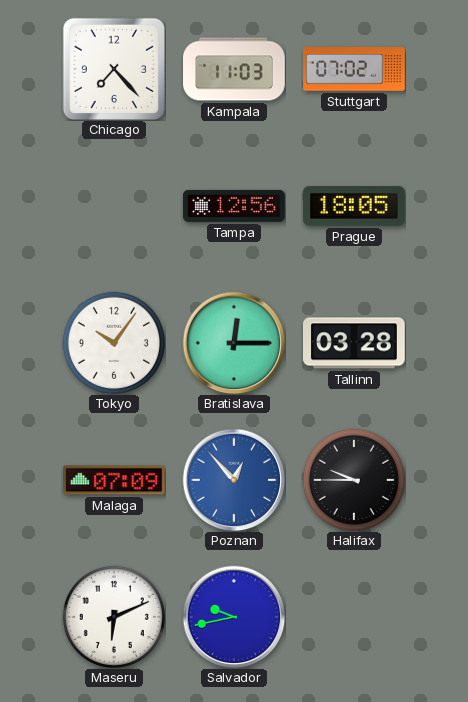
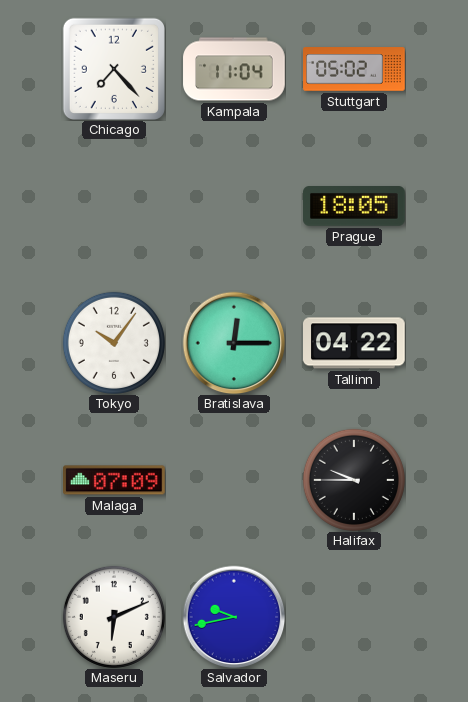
Kampala: 11:03 -> 11:04
Stuttgart: 07:02 -> 05:02
Tampa: 12:56 -> none
Tallinn: 03:28 -> 04:22
Poznan: 12:53 -> none
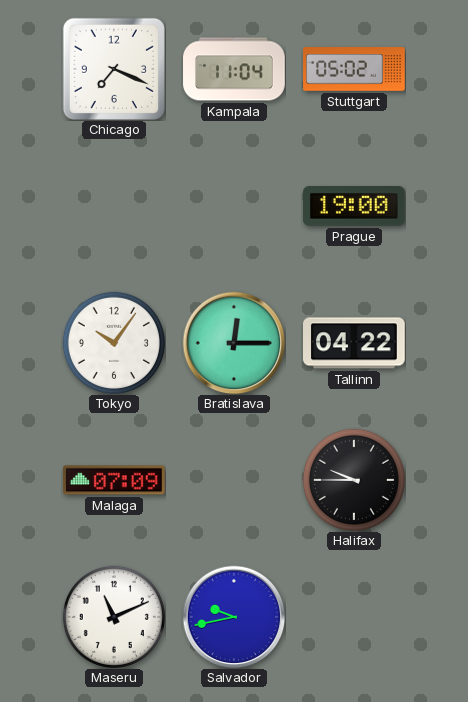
Chicago: 7:23 -> 7:19
Prague: 18:05 -> 19:00
Maseru: 6:11 -> 11:11
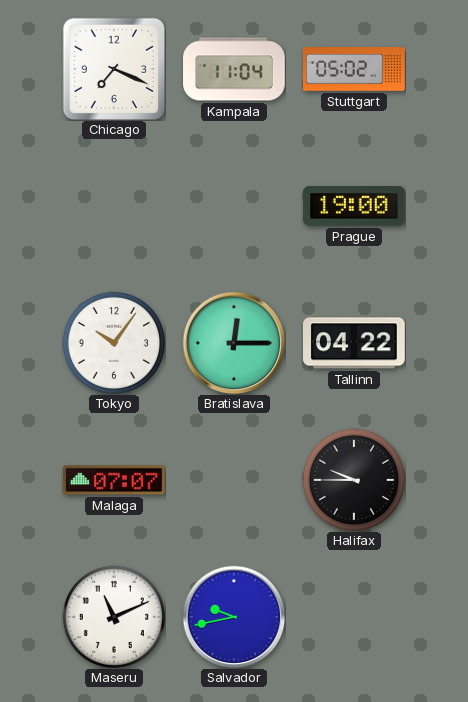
Malaga: 07:09 -> 07:07
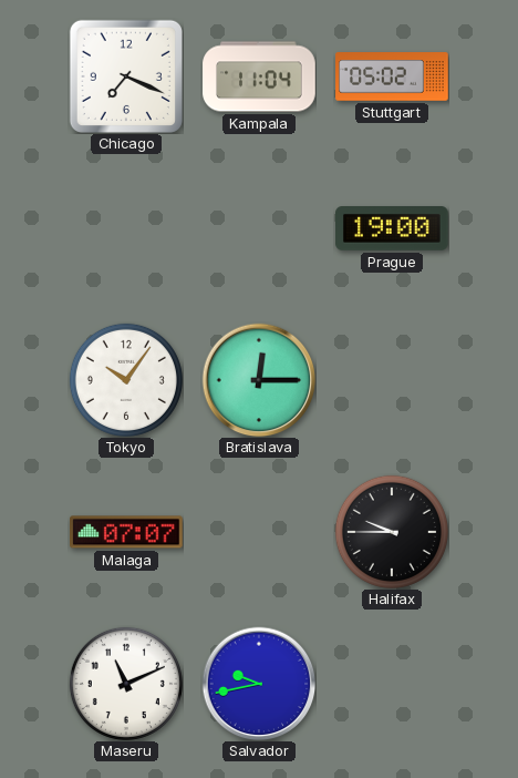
Tallinn: 04:22 -> none
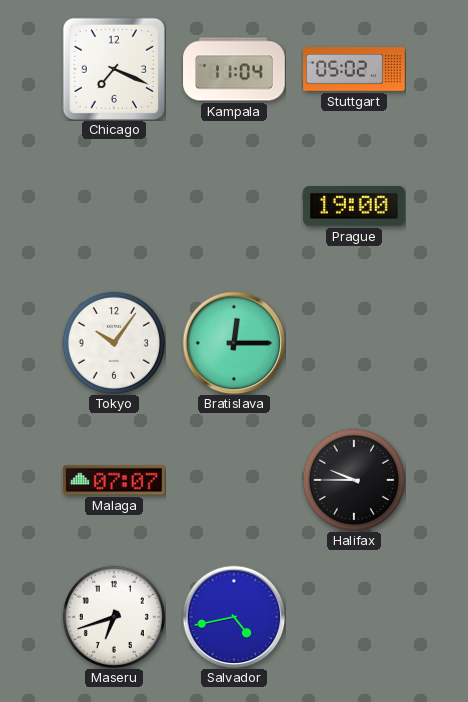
Maseru: 11:11 -> 6:42
Salvador: 9:43 -> 4:43
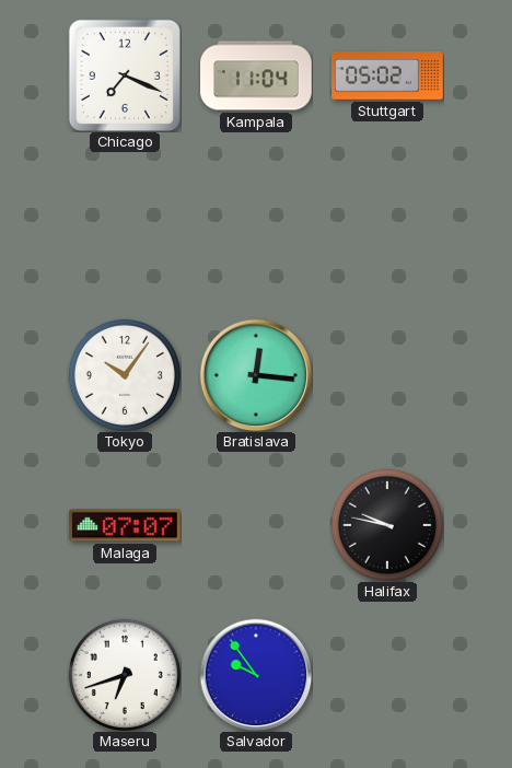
Prague: 19:00 -> none
Bratislava: 12:15 -> 12:16
Halifax: 9:45 -> 9:47
Salvador: 4:43 -> 9:54
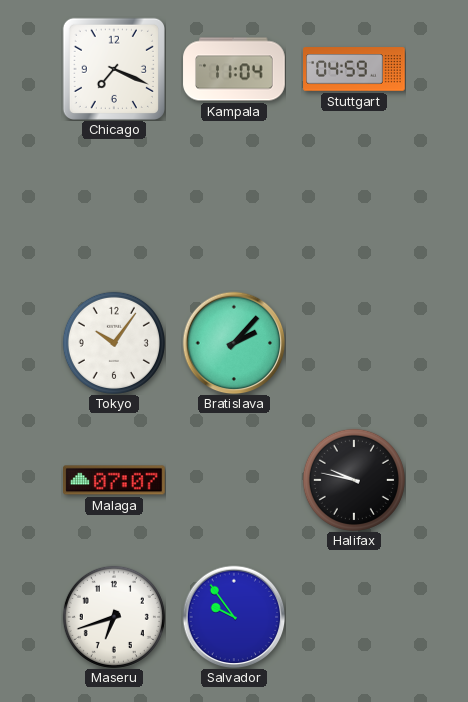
Stuttgart: 05:02 -> 04:59
Bratislava: 12:16 -> 2:07
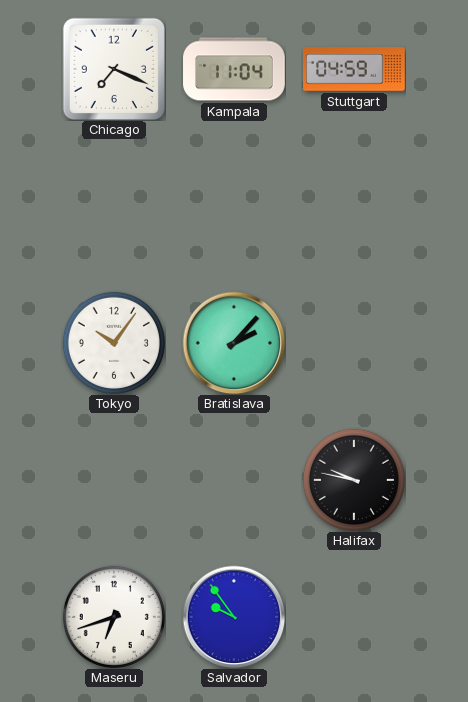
Malaga: 07:07 -> none
